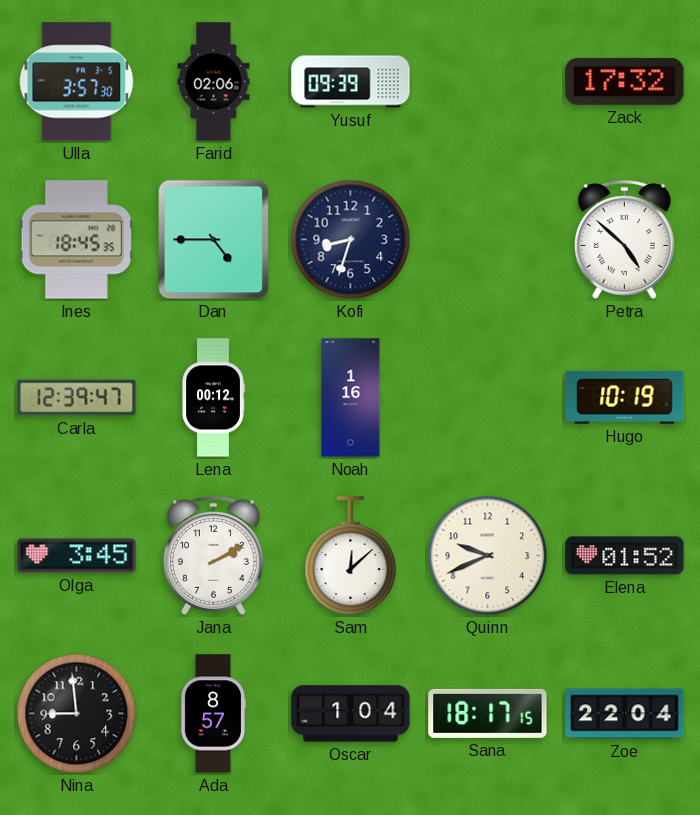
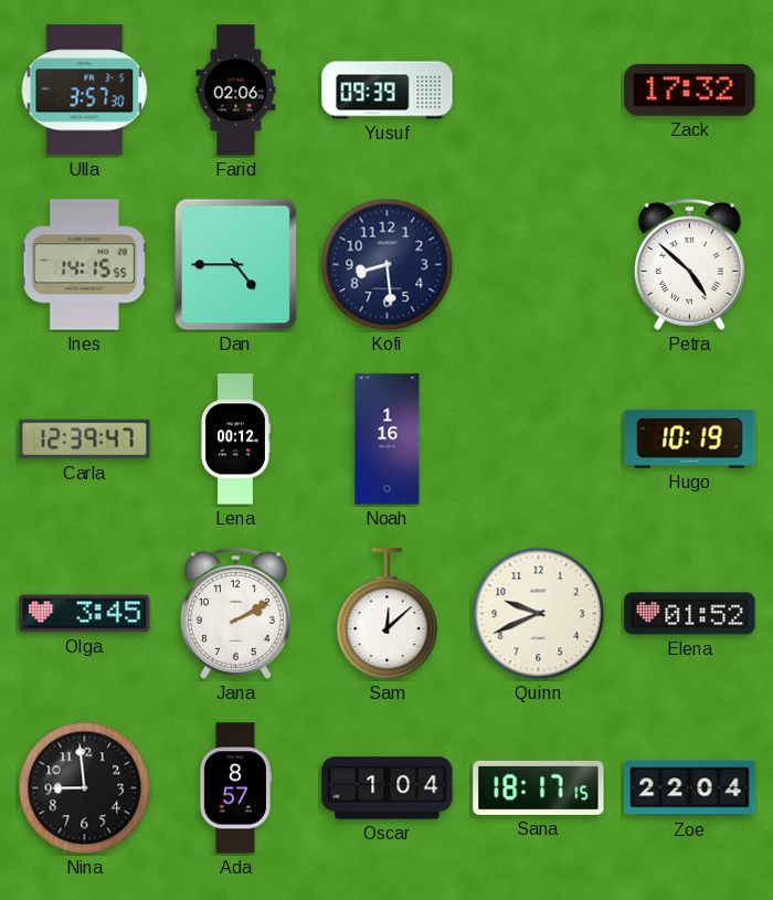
Ines: 18:45 -> 14:15
Kofi: 8:33 -> 8:29
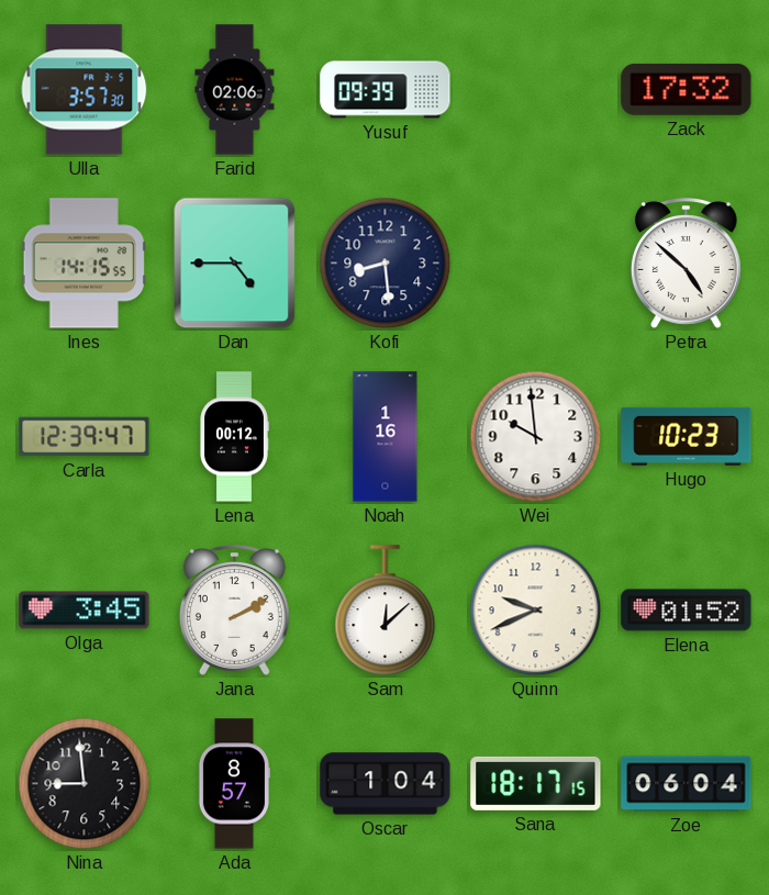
Wei: none -> 9:59
Hugo: 10:19 -> 10:23
Zoe: 22:04 -> 06:04
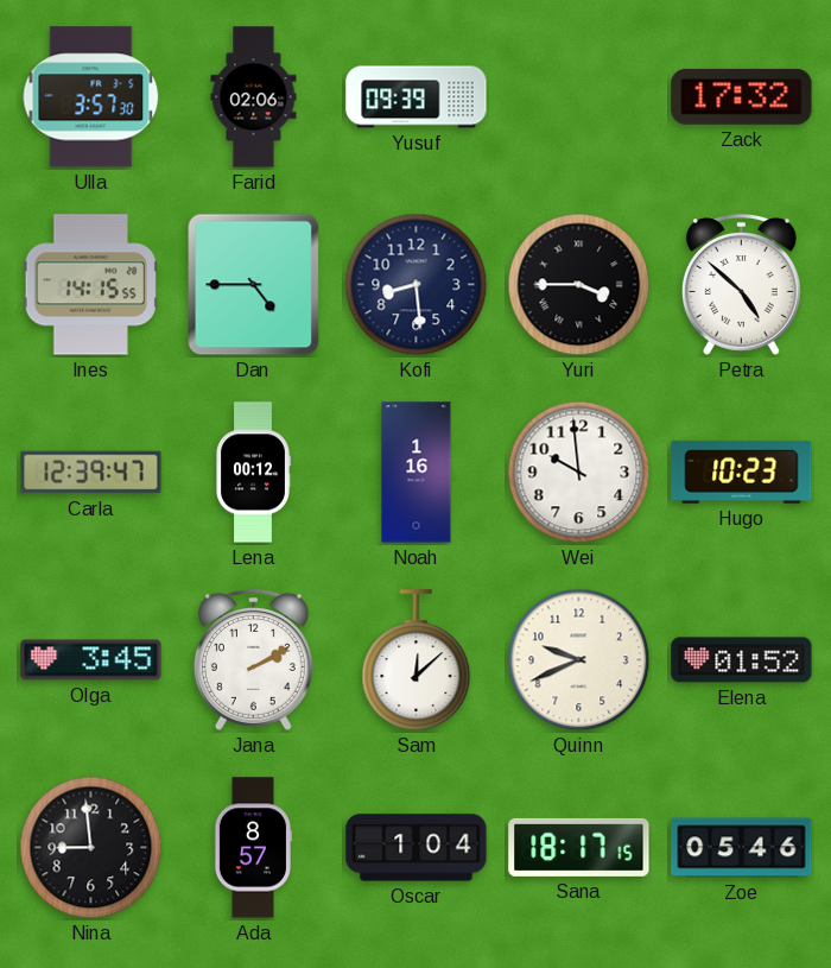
Yuri: none -> 3:45
Zoe: 06:04 -> 05:46
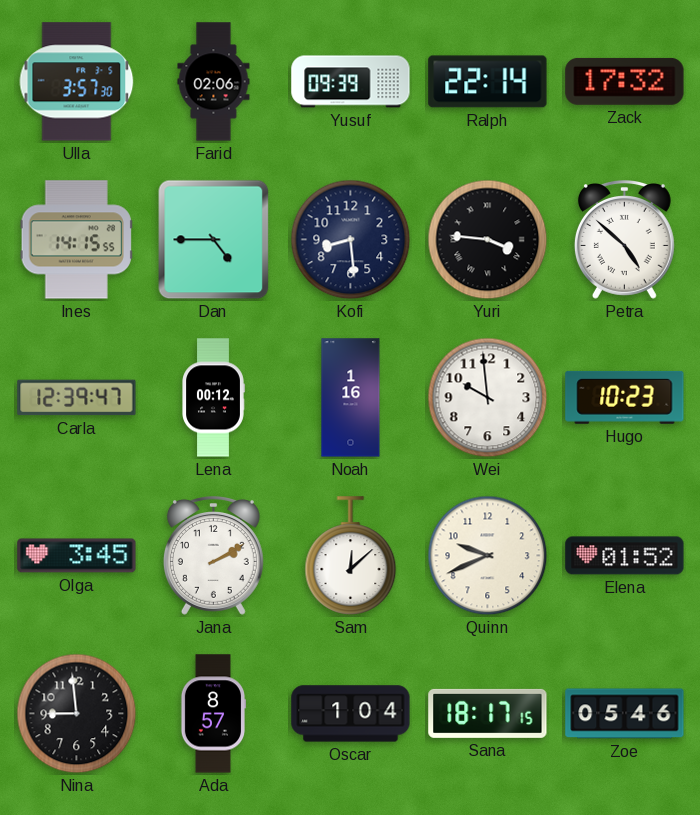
Ralph: none -> 22:14
Yuri: 3:45 -> 3:46
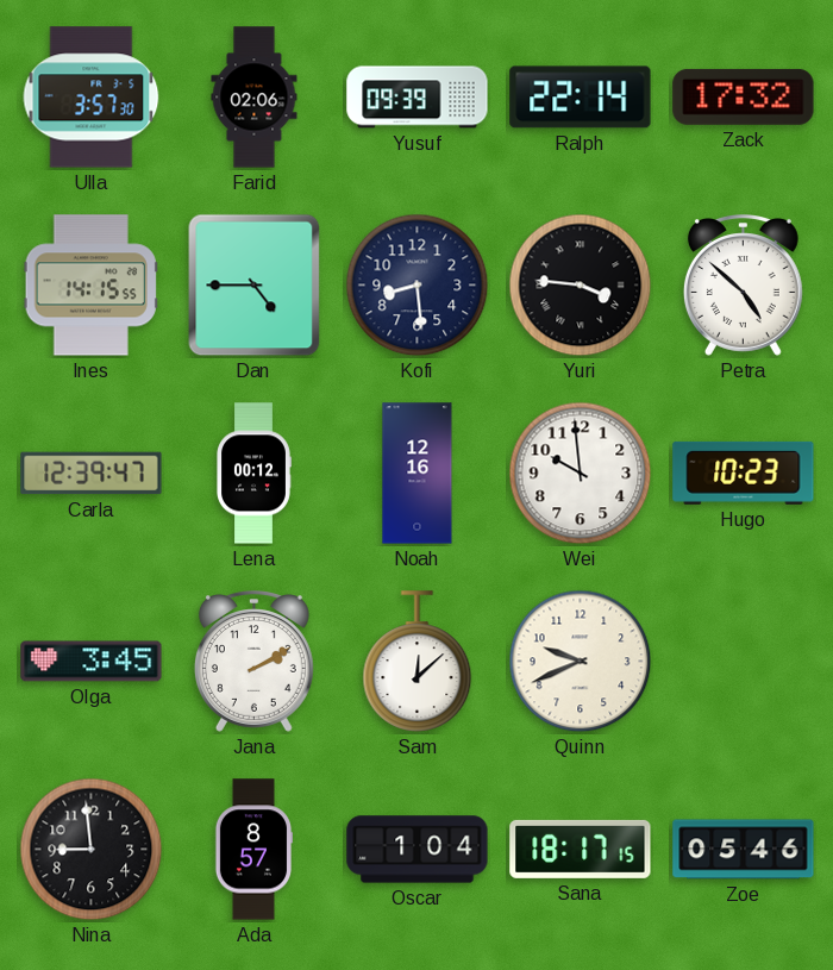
Noah: 1:16 -> 12:16
Elena: 01:52 -> none
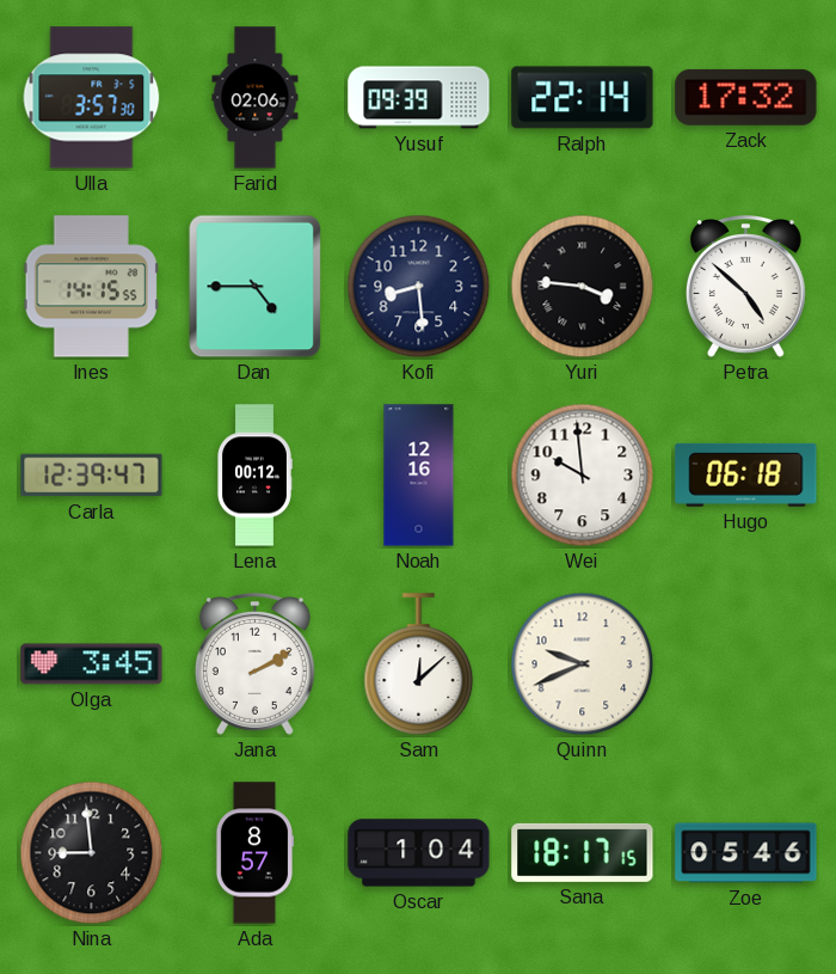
Hugo: 10:23 -> 06:18
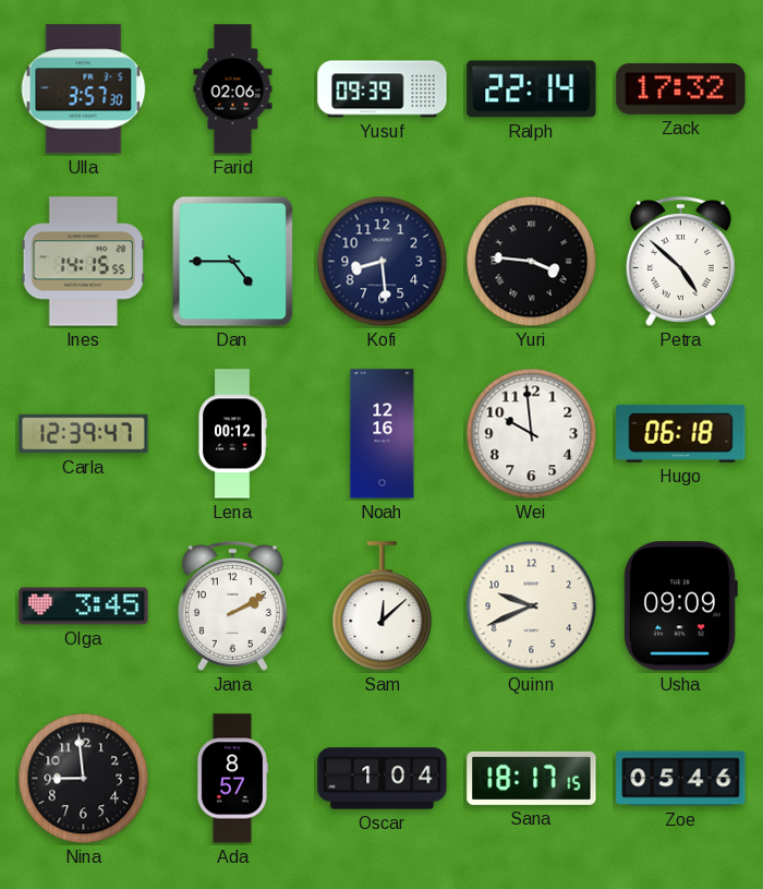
Usha: none -> 09:09
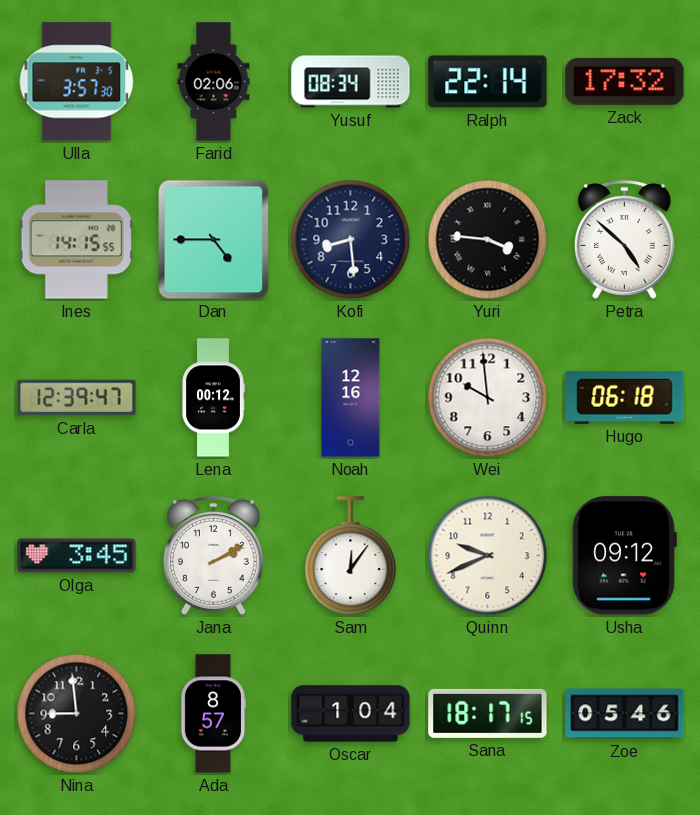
Yusuf: 09:39 -> 08:34
Sam: 12:08 -> 12:06
Usha: 09:09 -> 09:12
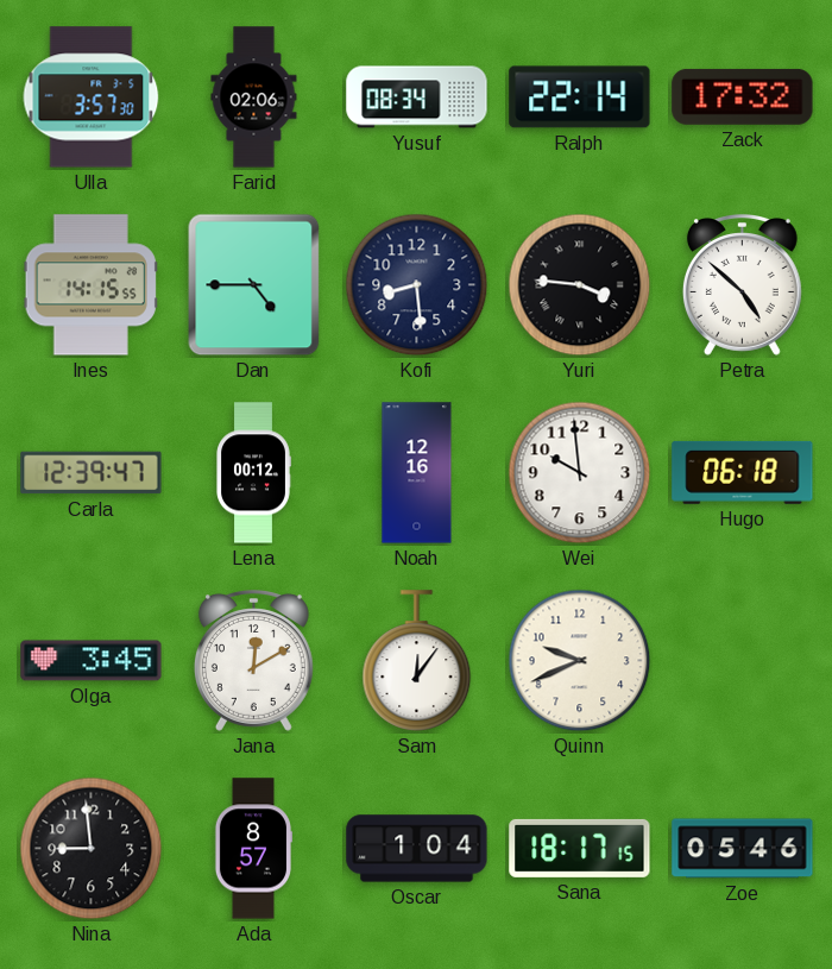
Jana: 2:10 -> 12:10
Usha: 09:12 -> none
